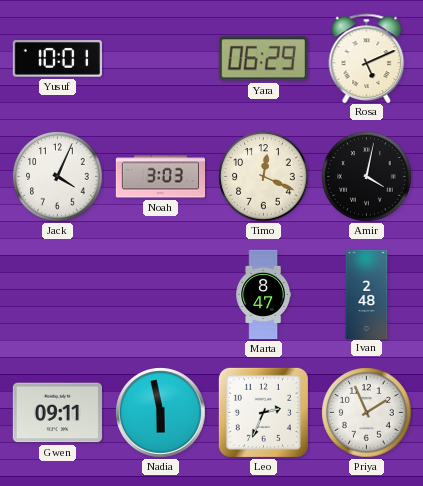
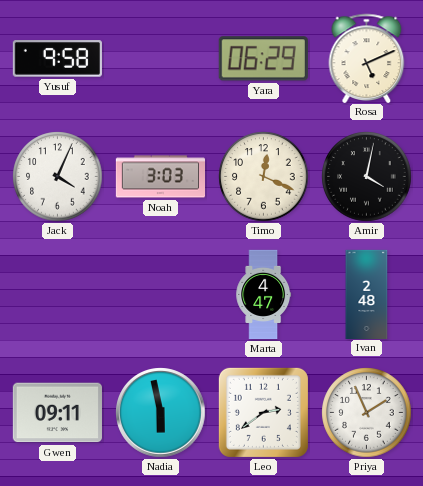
Yusuf: 10:01 -> 9:58
Marta: 8:47 -> 4:47
Leo: 2:34 -> 2:39
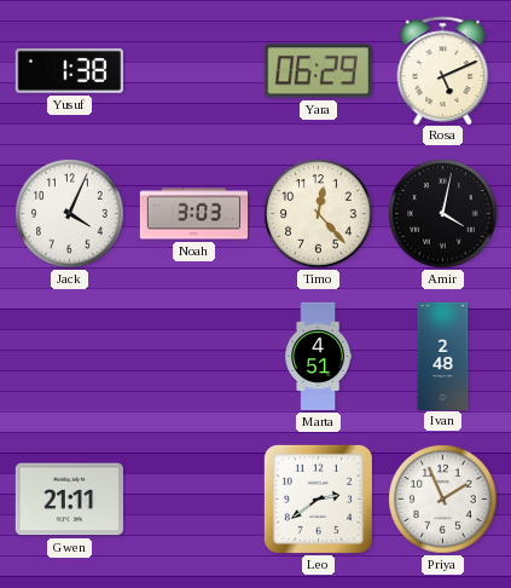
Yusuf: 9:58 -> 1:38
Timo: 12:19 -> 12:23
Marta: 4:47 -> 4:51
Gwen: 09:11 -> 21:11
Nadia: 5:58 -> none
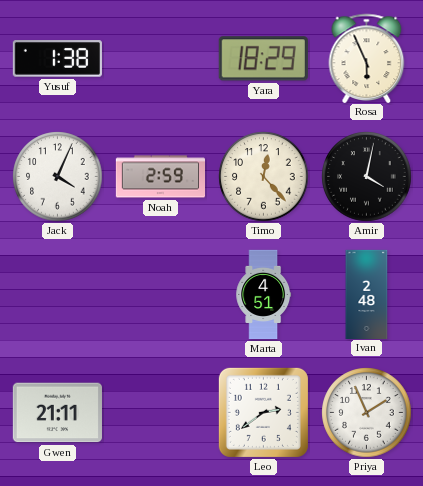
Yara: 06:29 -> 18:29
Rosa: 5:11 -> 5:56
Noah: 3:03 -> 2:59
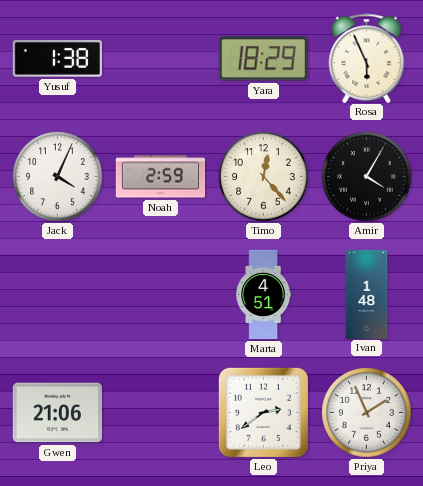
Amir: 4:02 -> 4:05
Ivan: 2:48 -> 1:48
Gwen: 21:11 -> 21:06
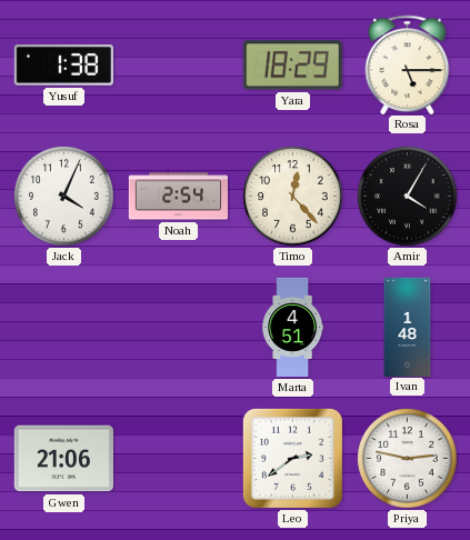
Rosa: 5:56 -> 5:15
Noah: 2:59 -> 2:54
Priya: 1:56 -> 2:47
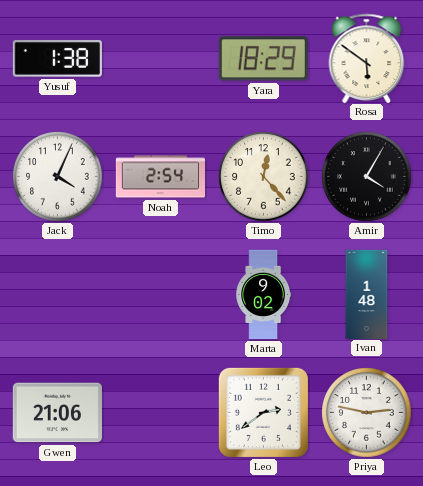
Rosa: 5:15 -> 5:51
Marta: 4:51 -> 9:02
